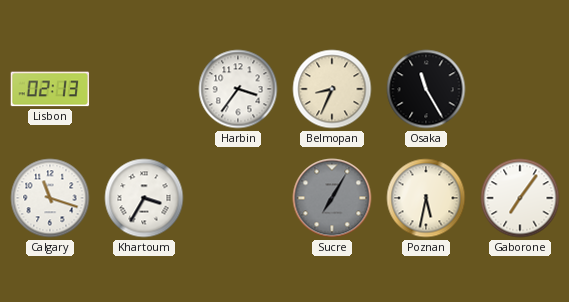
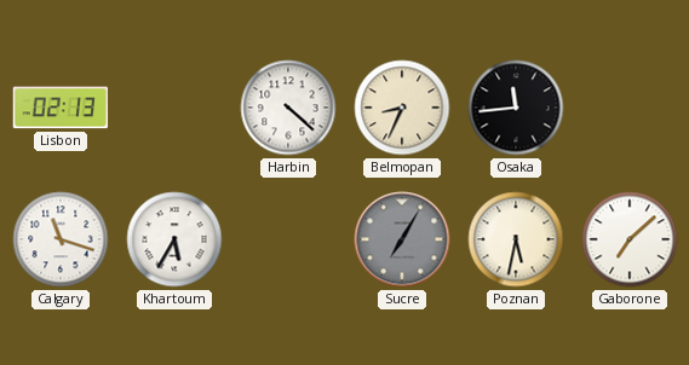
Harbin: 3:36 -> 4:22
Osaka: 11:25 -> 11:44
Khartoum: 3:35 -> 5:35
Gaborone: 7:06 -> 7:08
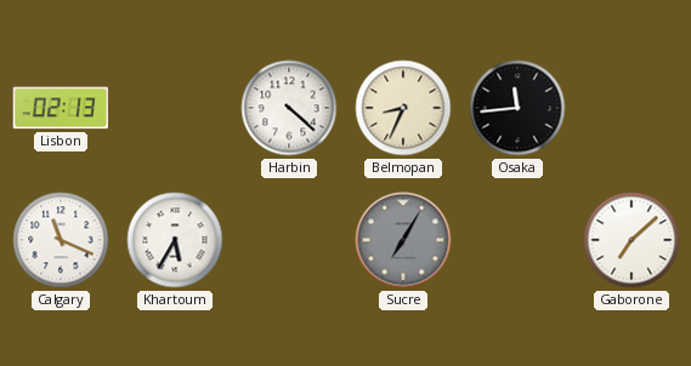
Calgary: 11:18 -> 11:19
Poznan: 5:32 -> none
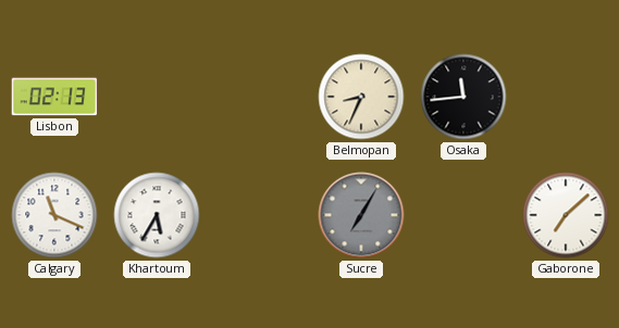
Harbin: 4:22 -> none
